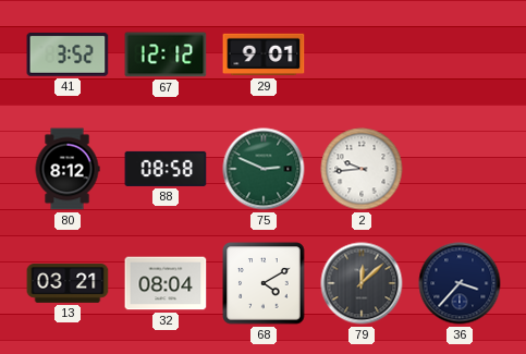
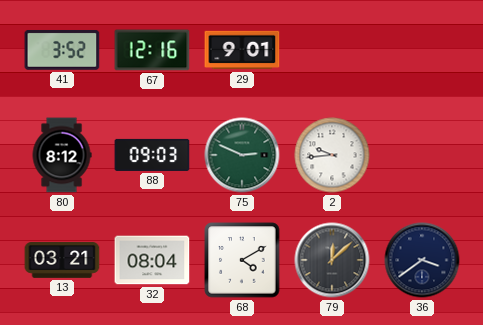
67: 12:12 -> 12:16
88: 08:58 -> 09:03
36: 3:37 -> 3:39
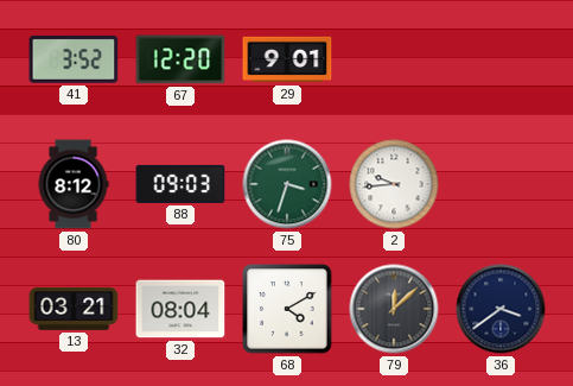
67: 12:16 -> 12:20
75: 2:49 -> 3:33
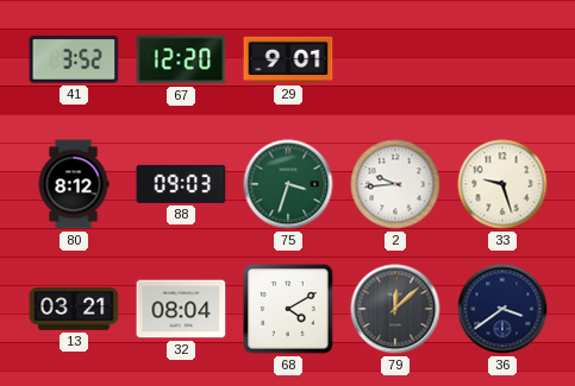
33: none -> 9:27
